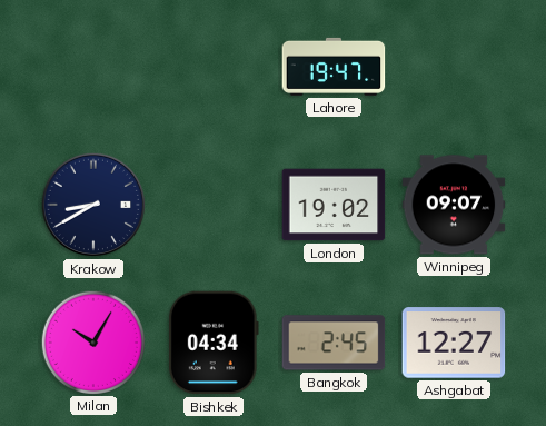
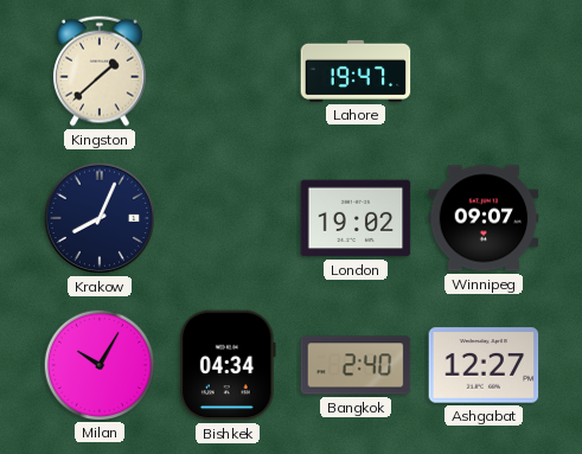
Kingston: none -> 1:38
Krakow: 8:40 -> 8:04
Bangkok: 2:45 -> 2:40
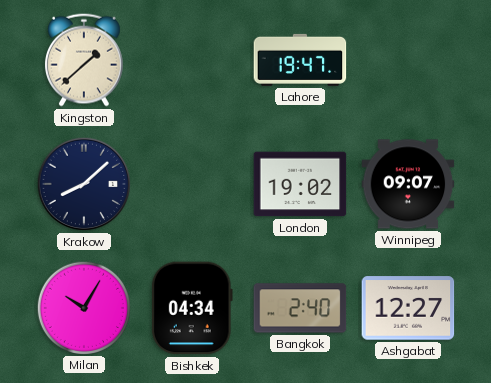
Krakow: 8:04 -> 8:08
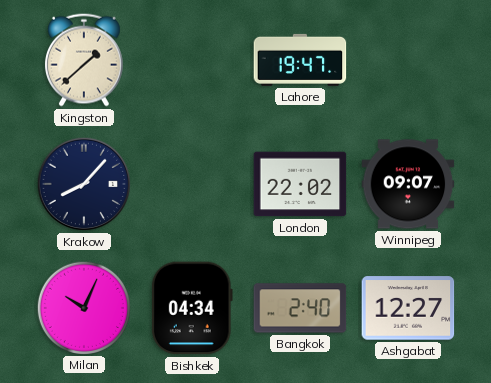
Krakow: 8:08 -> 8:07
London: 19:02 -> 22:02
Milan: 10:05 -> 10:04
